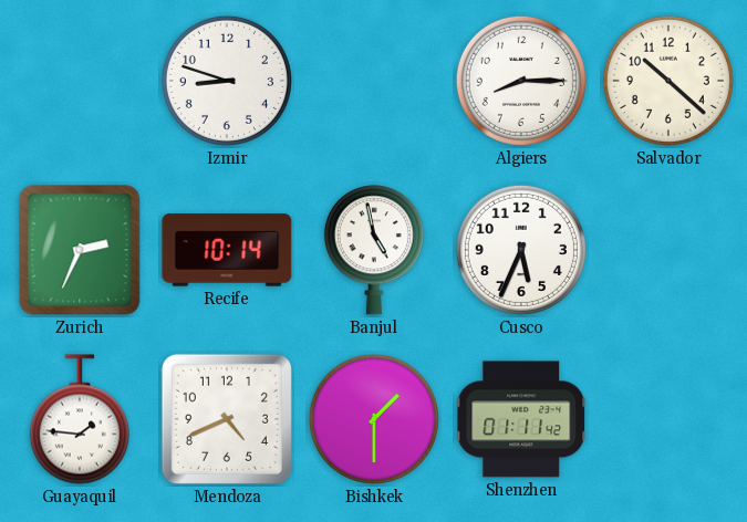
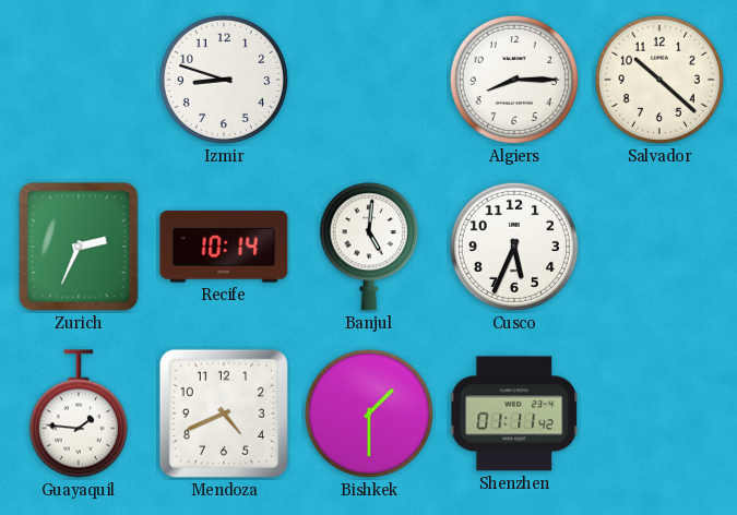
Banjul: 4:58 -> 5:01
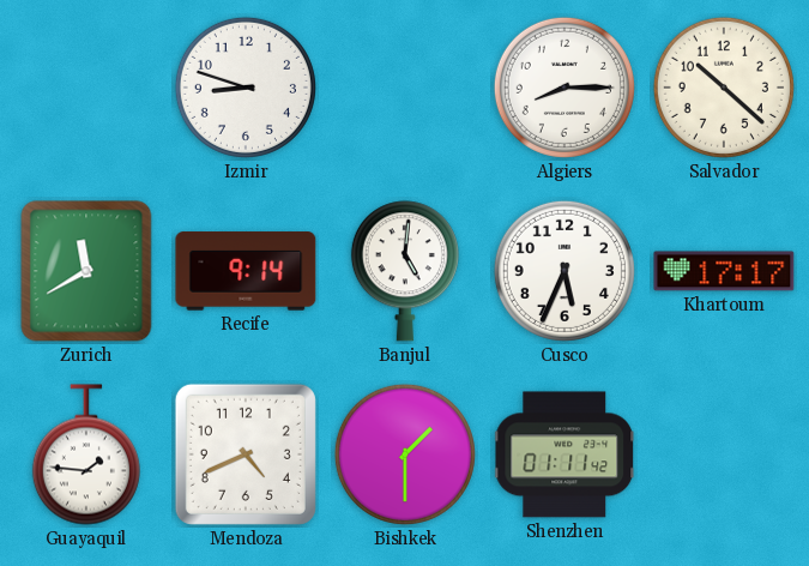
Zurich: 2:34 -> 11:40
Recife: 10:14 -> 9:14
Khartoum: none -> 17:17
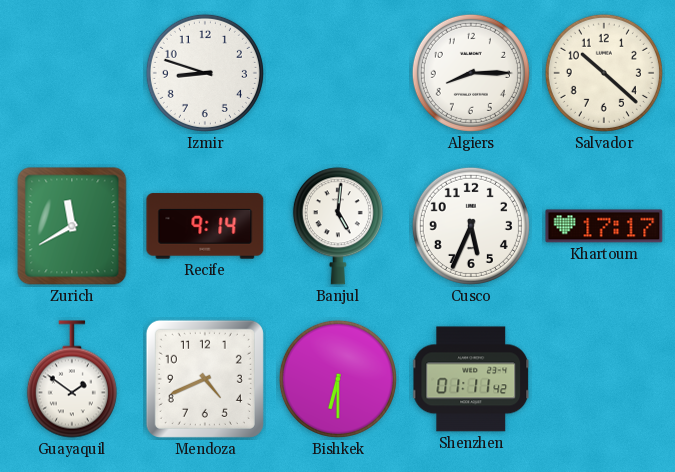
Guayaquil: 1:46 -> 1:51
Bishkek: 1:30 -> 6:30
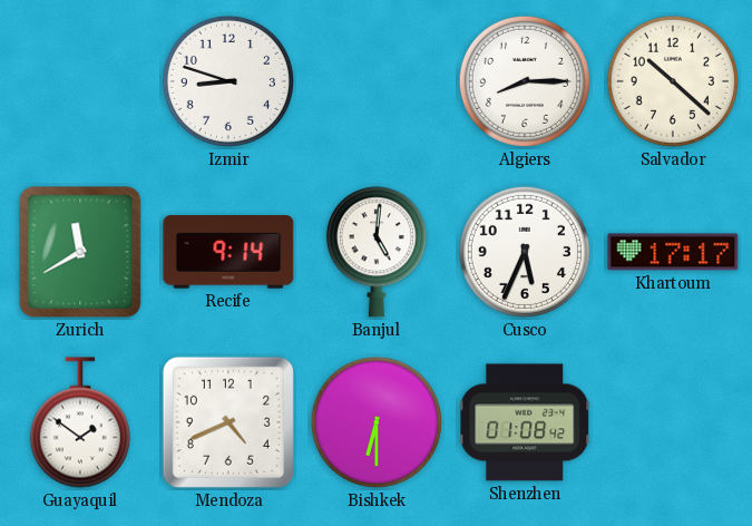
Shenzhen: 01:11 -> 01:08
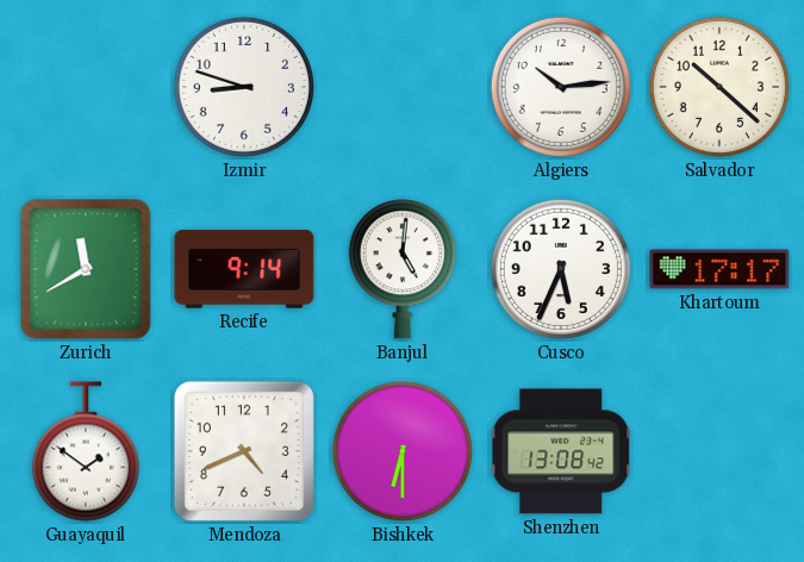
Algiers: 8:15 -> 10:14
Shenzhen: 01:08 -> 13:08
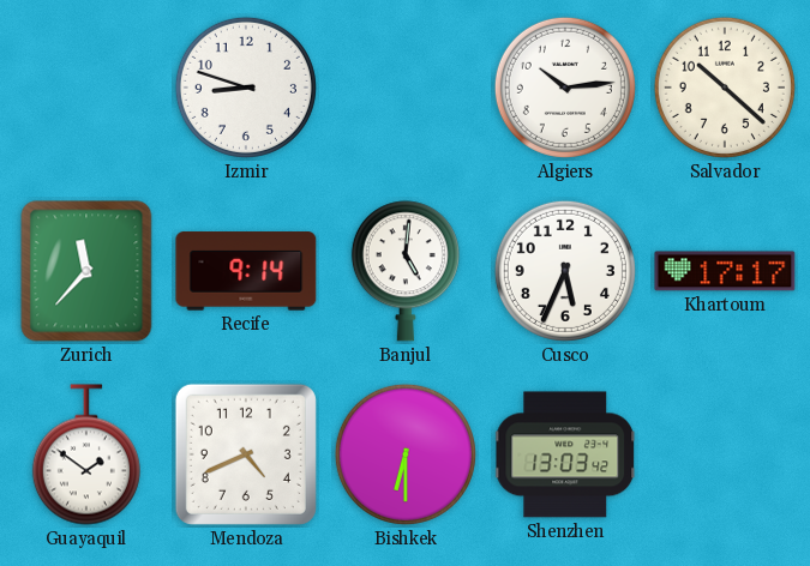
Zurich: 11:40 -> 11:37
Shenzhen: 13:08 -> 13:03
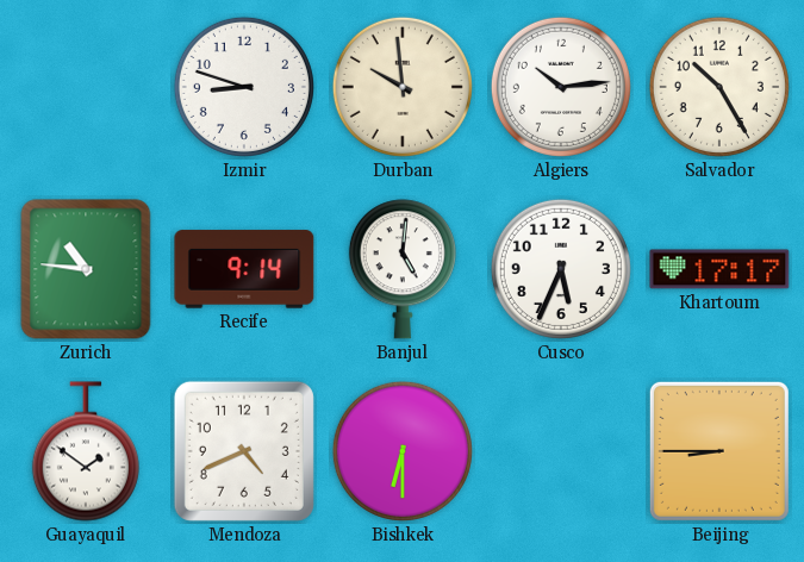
Durban: none -> 9:59
Salvador: 10:22 -> 10:25
Zurich: 11:37 -> 10:46
Shenzhen: 13:03 -> none
Beijing: none -> 8:45
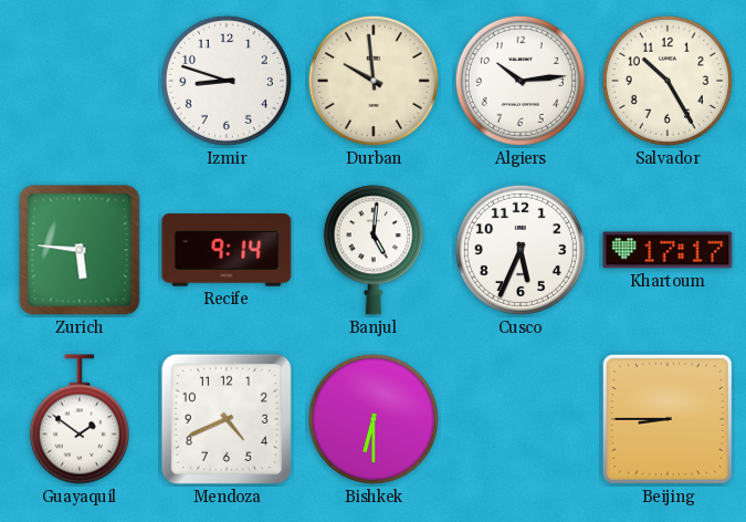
Zurich: 10:46 -> 5:46
